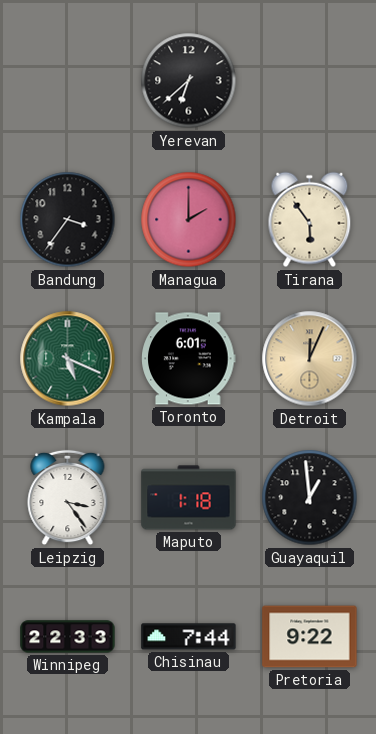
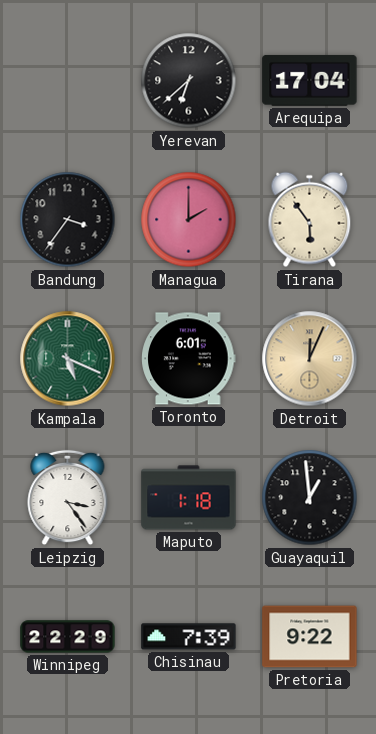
Arequipa: none -> 17:04
Winnipeg: 22:33 -> 22:29
Chisinau: 7:44 -> 7:39
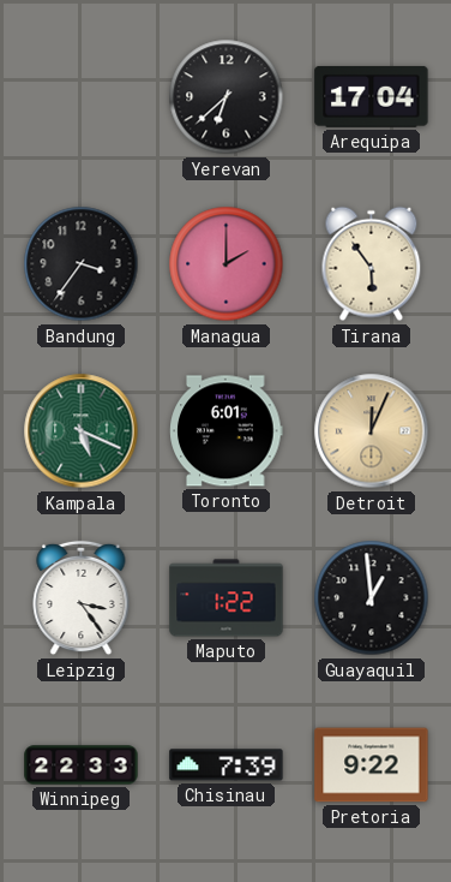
Maputo: 1:18 -> 1:22
Winnipeg: 22:29 -> 22:33
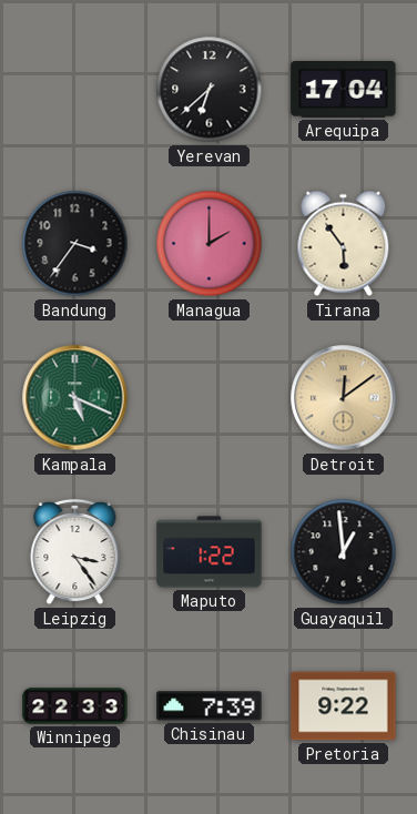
Toronto: 6:01 -> none
Detroit: 12:04 -> 12:09
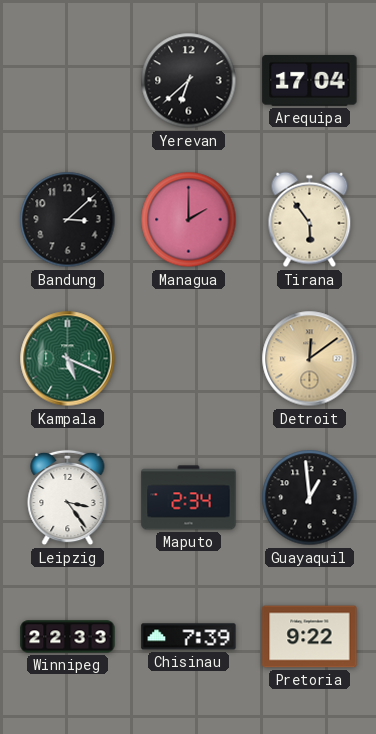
Bandung: 3:36 -> 3:08
Maputo: 1:22 -> 2:34
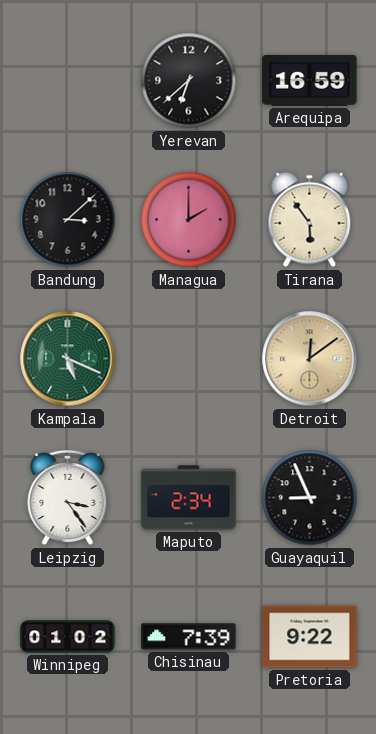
Arequipa: 17:04 -> 16:59
Guayaquil: 12:59 -> 8:56
Winnipeg: 22:33 -> 01:02
